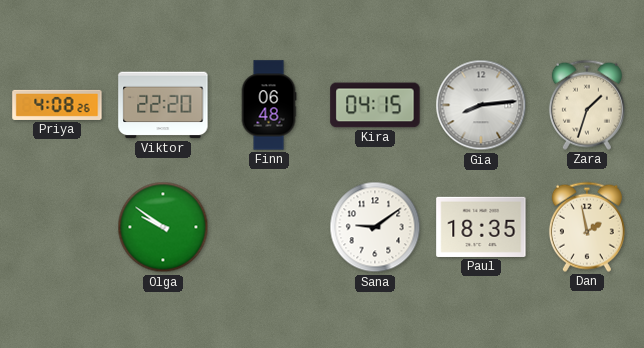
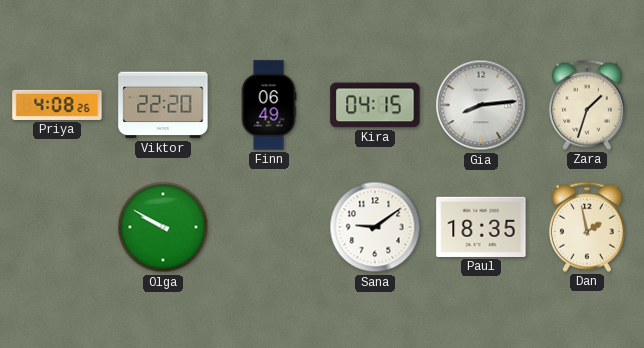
Finn: 06:48 -> 06:49
Olga: 9:51 -> 9:50
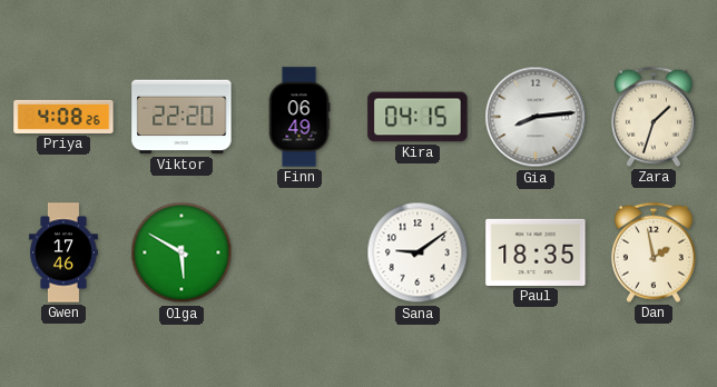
Gwen: none -> 17:46
Olga: 9:50 -> 5:50
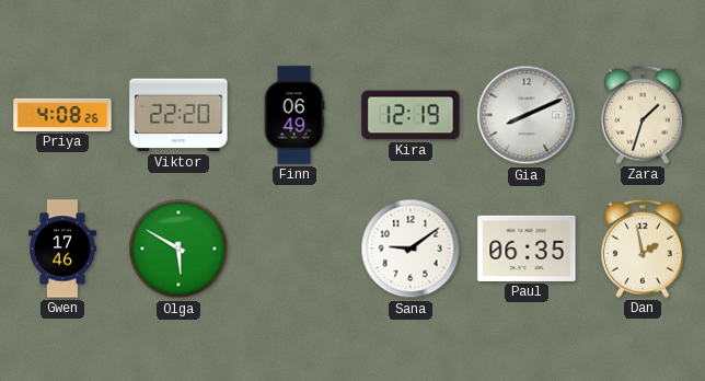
Kira: 04:15 -> 12:19
Gia: 8:14 -> 8:11
Paul: 18:35 -> 06:35
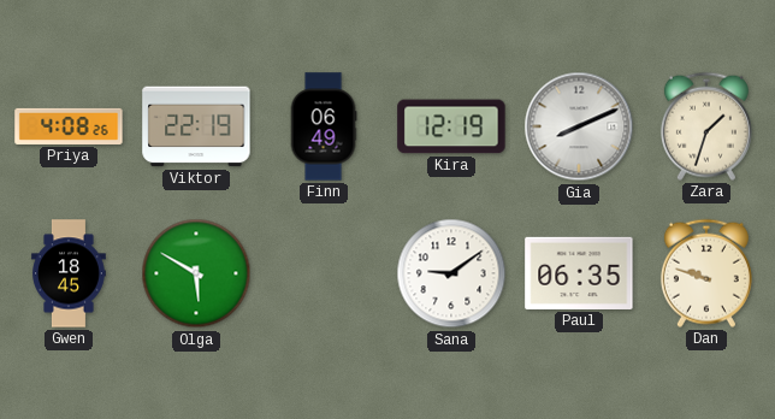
Viktor: 22:20 -> 22:19
Gwen: 17:46 -> 18:45
Dan: 1:58 -> 9:48
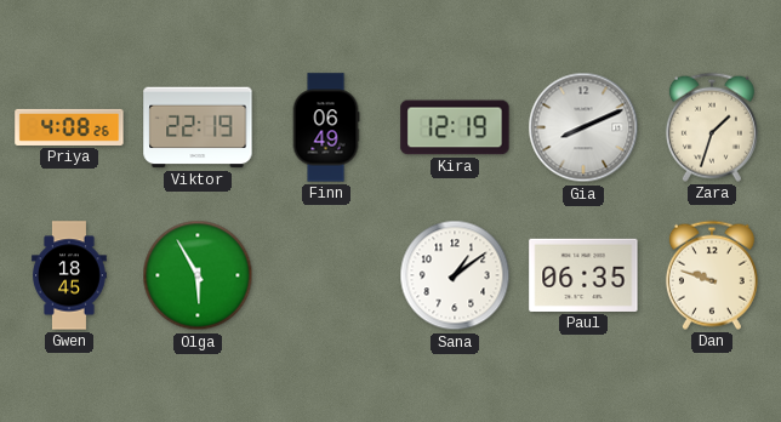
Olga: 5:50 -> 5:55
Sana: 9:09 -> 1:09
